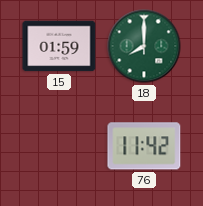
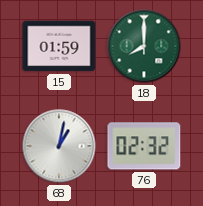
68: none -> 1:02
76: 11:42 -> 02:32
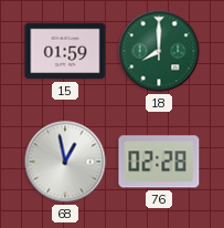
68: 1:02 -> 12:58
76: 02:32 -> 02:28
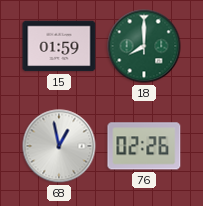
76: 02:28 -> 02:26
